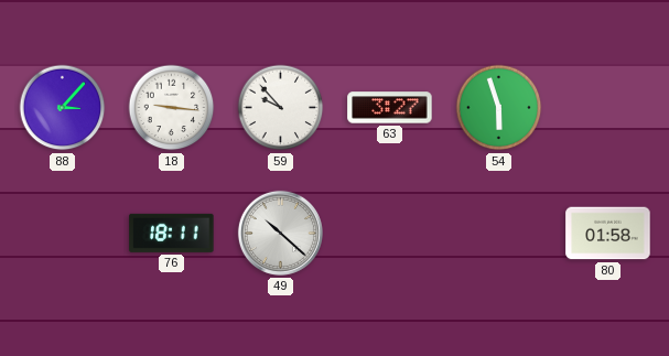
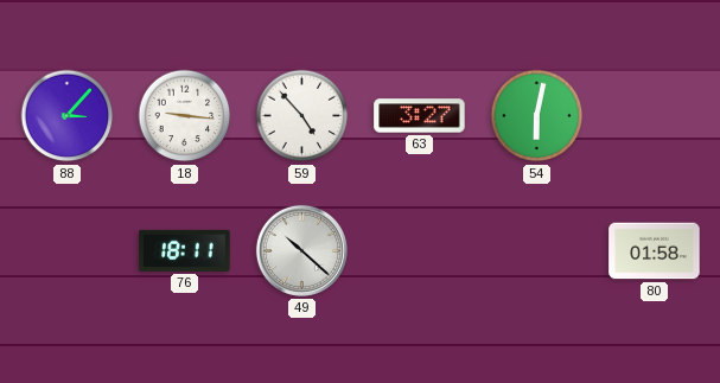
59: 9:53 -> 4:53
54: 5:57 -> 6:02
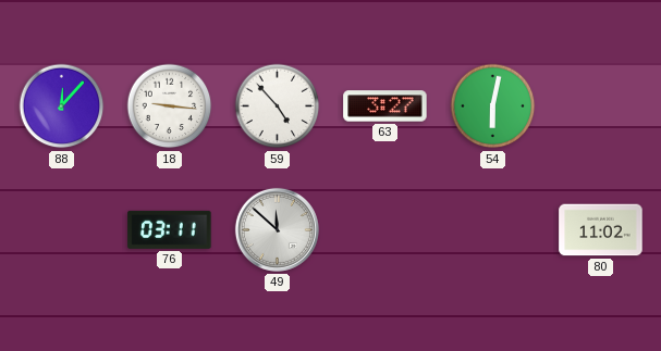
88: 3:07 -> 12:07
76: 18:11 -> 03:11
49: 10:22 -> 11:52
80: 01:58 -> 11:02
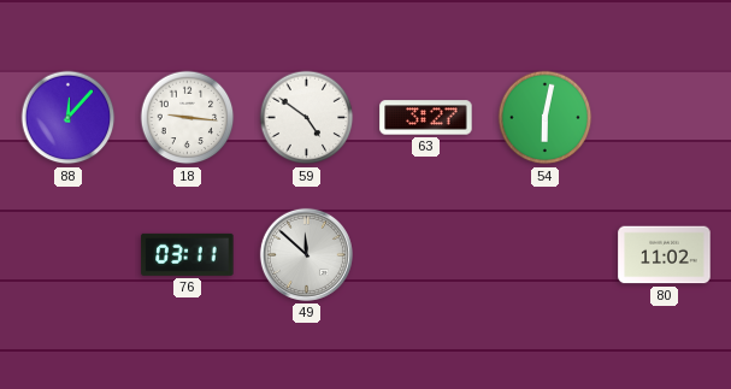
59: 4:53 -> 4:51
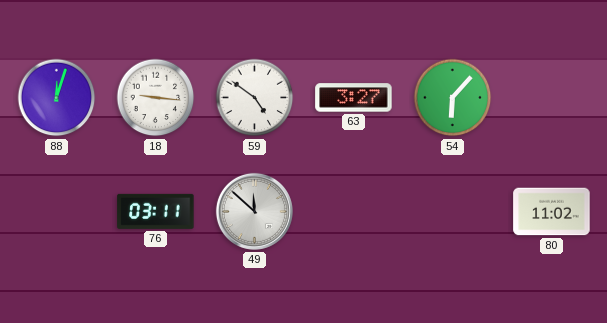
88: 12:07 -> 12:03
54: 6:02 -> 6:07
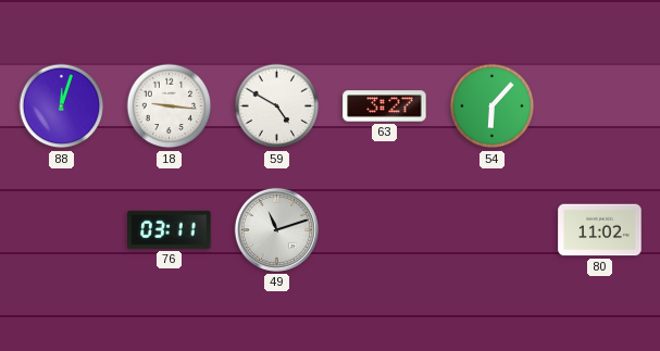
59: 4:51 -> 4:50
49: 11:52 -> 11:12
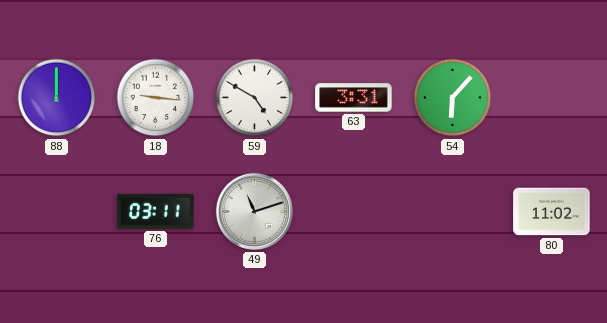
88: 12:03 -> 12:00
63: 3:27 -> 3:31
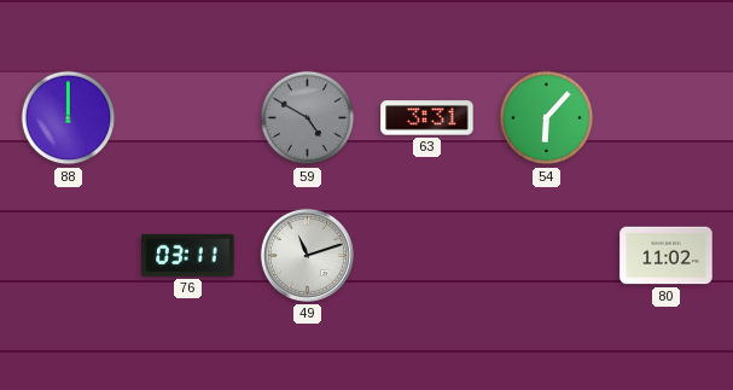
18: 9:16 -> none
59 dial: white -> grey
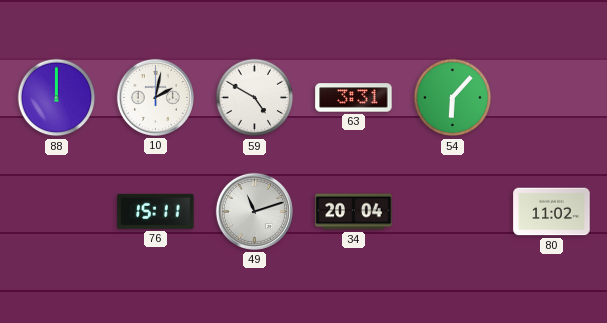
10: none -> 2:02
59 dial: grey -> white
76: 03:11 -> 15:11
34: none -> 20:04
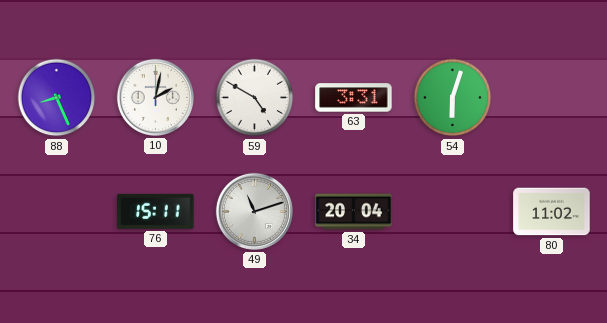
88: 12:00 -> 8:26
54: 6:07 -> 6:03
